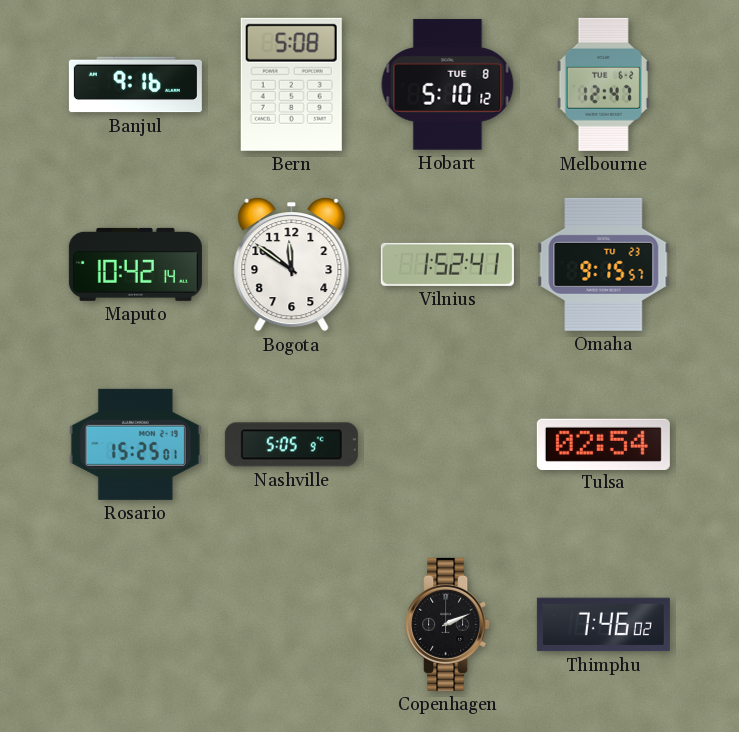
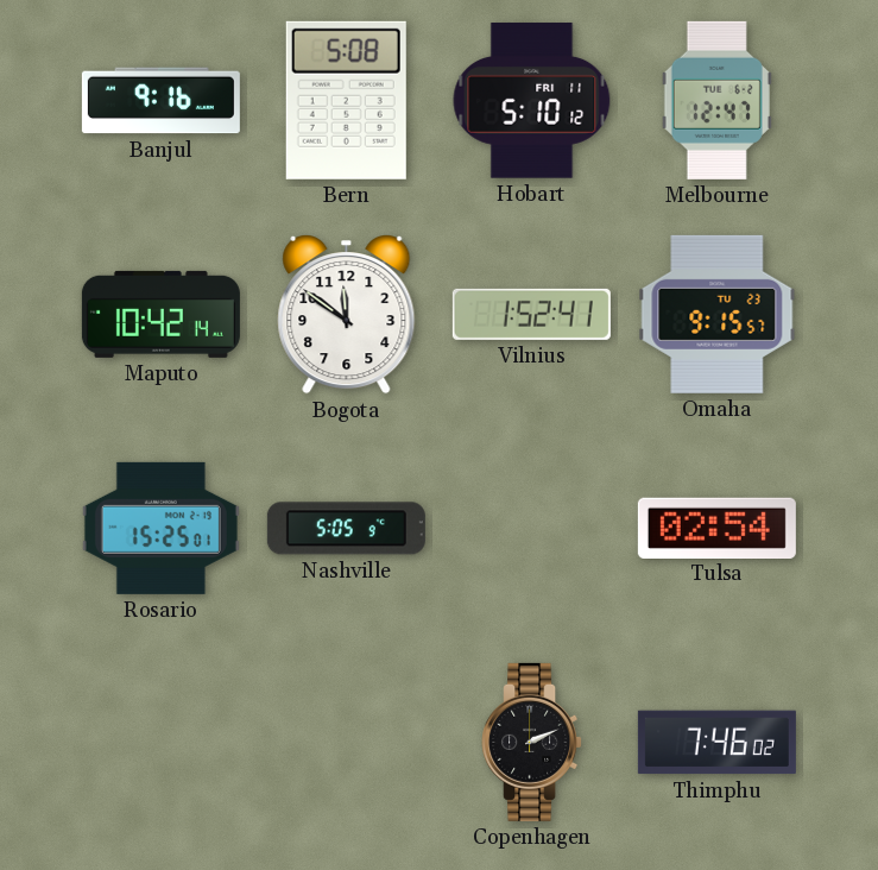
Hobart date: TUE 8 -> FRI 11
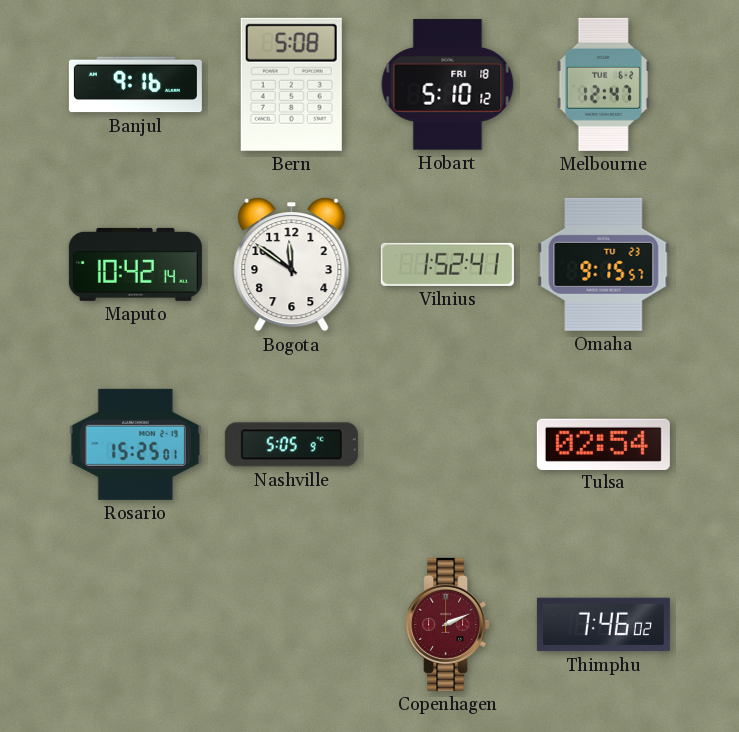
Hobart date: FRI 11 -> FRI 18
Copenhagen dial: black -> burgundy
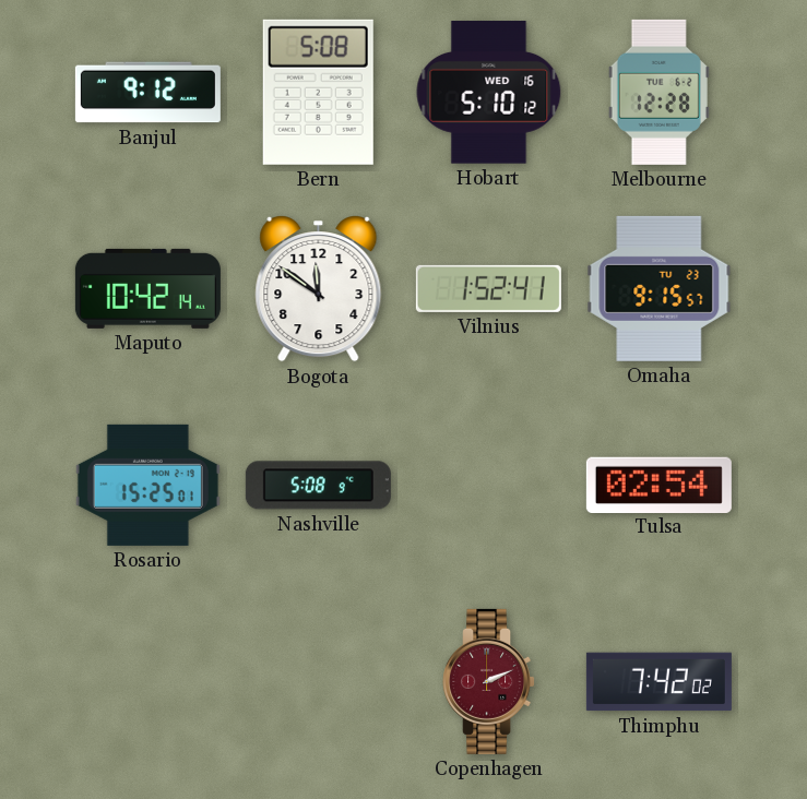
Banjul: 9:16 -> 9:12
Hobart date: FRI 18 -> WED 16
Melbourne: 12:47 -> 12:28
Nashville: 5:05 -> 5:08
Thimphu: 7:46 -> 7:42
